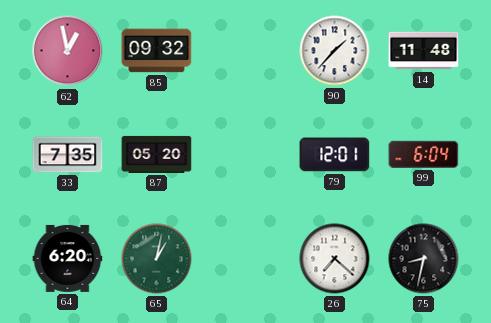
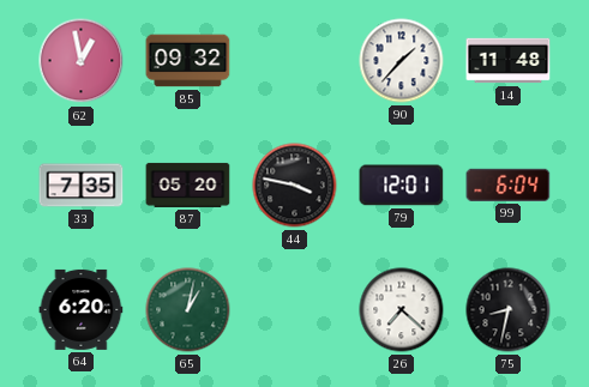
44: none -> 3:47
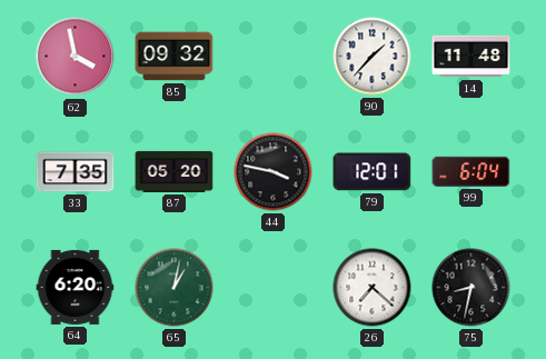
62: 12:58 -> 3:58
